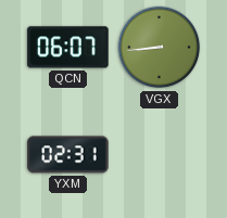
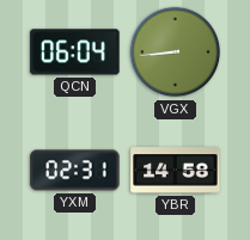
QCN: 06:07 -> 06:04
YBR: none -> 14:58
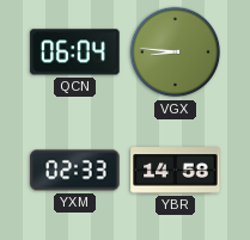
VGX: 8:44 -> 8:46
YXM: 02:31 -> 02:33
